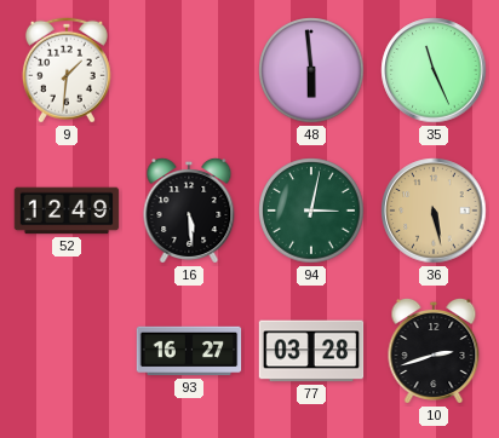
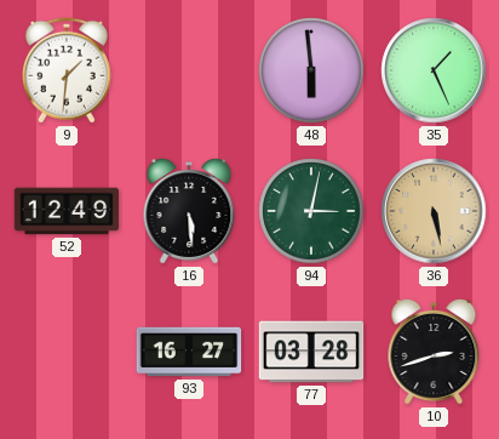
35: 11:26 -> 1:26
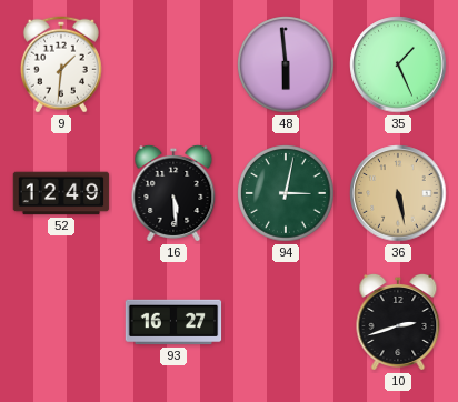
77: 03:28 -> none
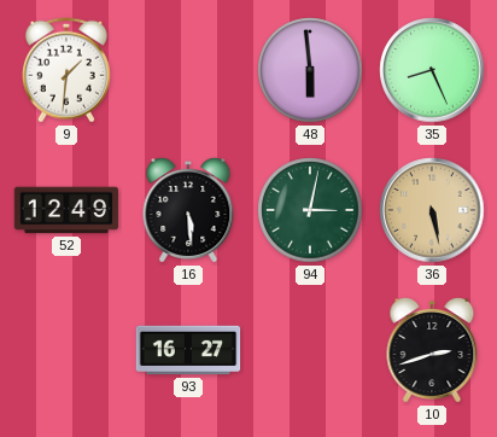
35: 1:26 -> 8:26
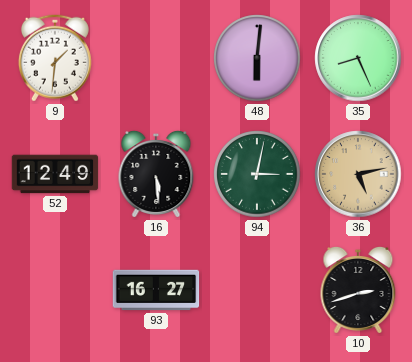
48: 5:59 -> 6:01
36: 5:28 -> 5:13
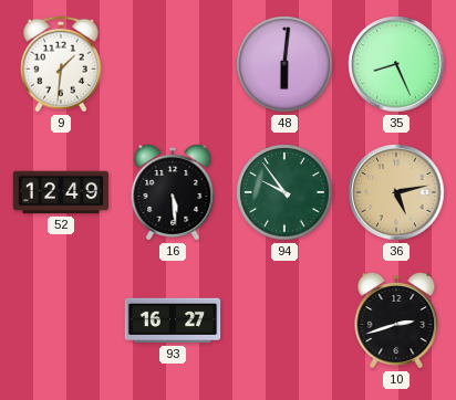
94: 3:02 -> 9:54
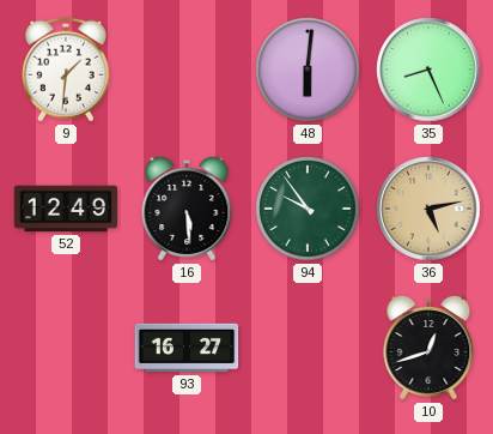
10: 2:42 -> 12:42
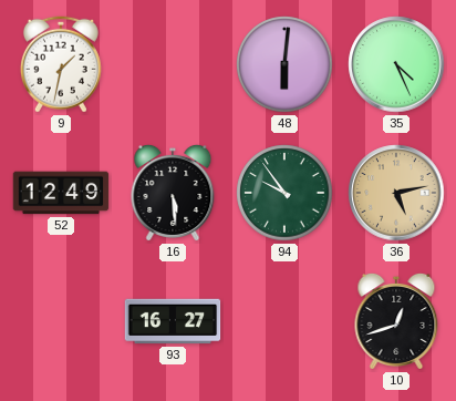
9: 1:31 -> 1:32
35: 8:26 -> 4:26
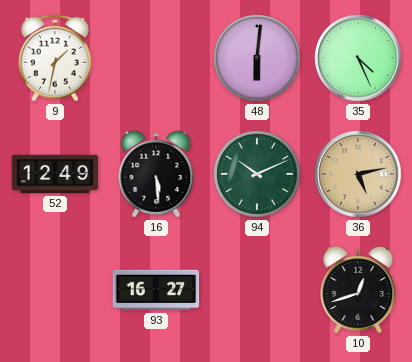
94: 9:54 -> 10:11
